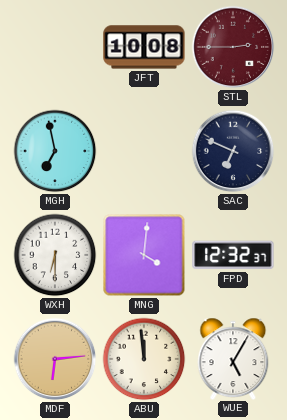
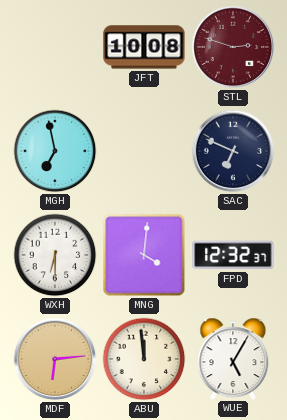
STL: 2:45 -> 2:48
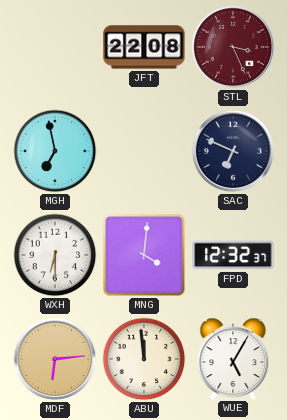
JFT: 10:08 -> 22:08
STL: 2:48 -> 3:26
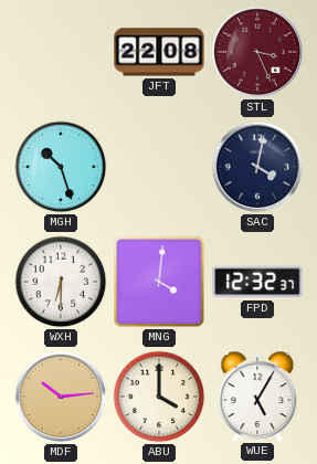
MGH: 6:58 -> 10:27
SAC: 6:49 -> 4:02
MDF: 6:14 -> 10:14
ABU: 11:59 -> 4:00
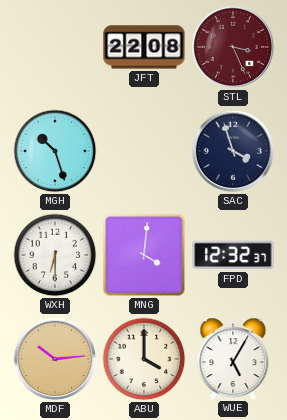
SAC: 4:02 -> 3:57
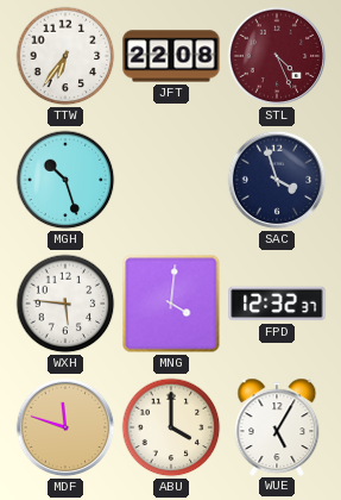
TTW: none -> 6:36
STL: 3:26 -> 4:26
WXH: 6:30 -> 5:46
MDF: 10:14 -> 11:48
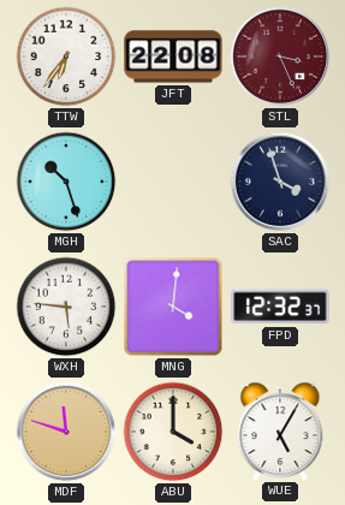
STL: 4:26 -> 3:26
